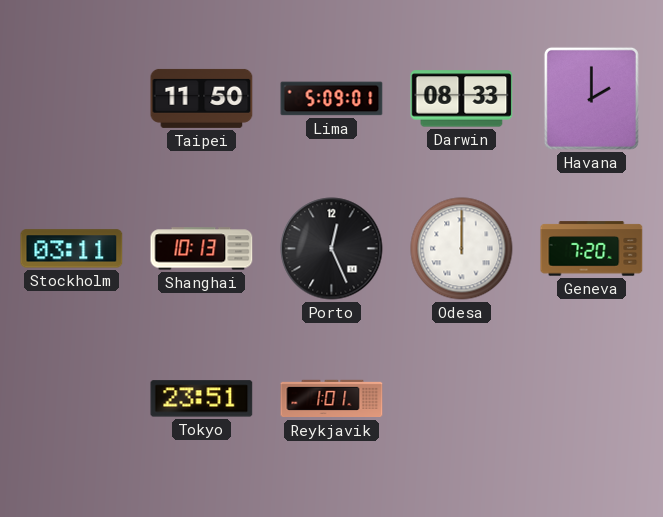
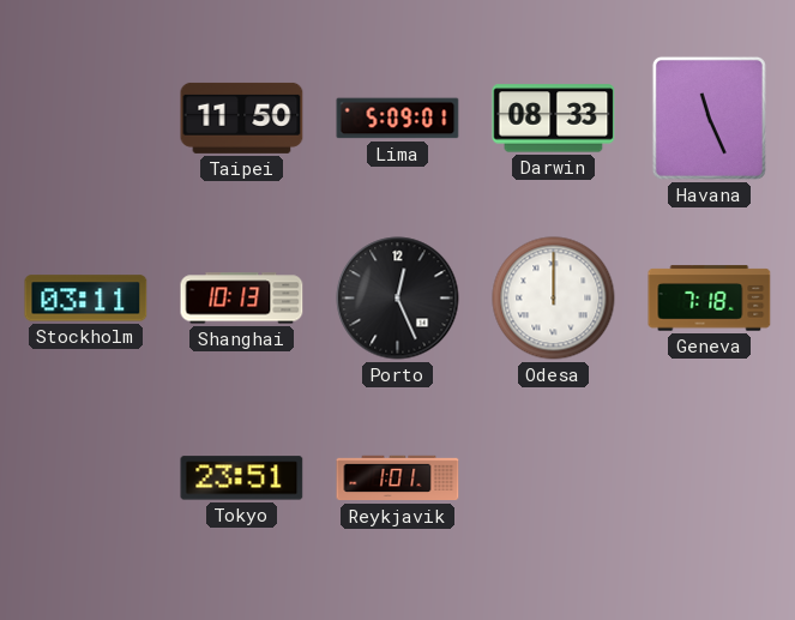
Havana: 2:00 -> 11:26
Geneva: 7:20 -> 7:18
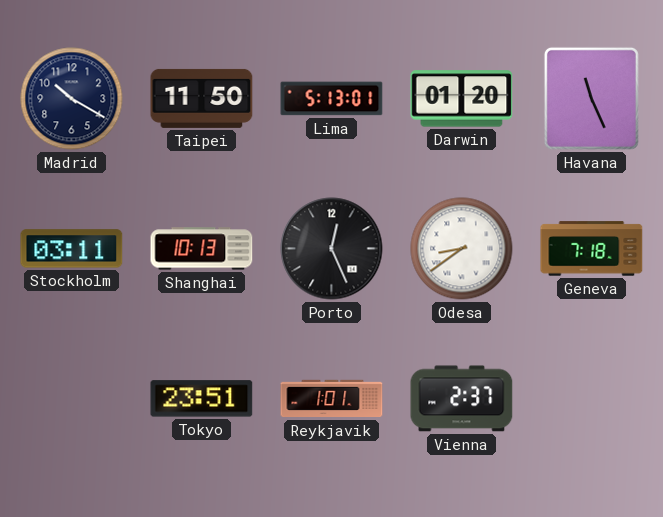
Madrid: none -> 10:20
Lima: 5:09 -> 5:13
Darwin: 08:33 -> 01:20
Odesa: 12:00 -> 8:39
Vienna: none -> 2:37
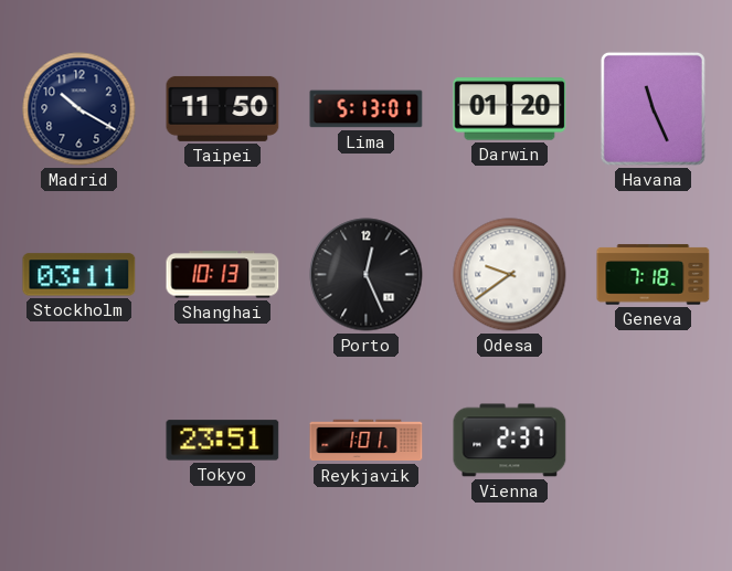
Odesa: 8:39 -> 9:39
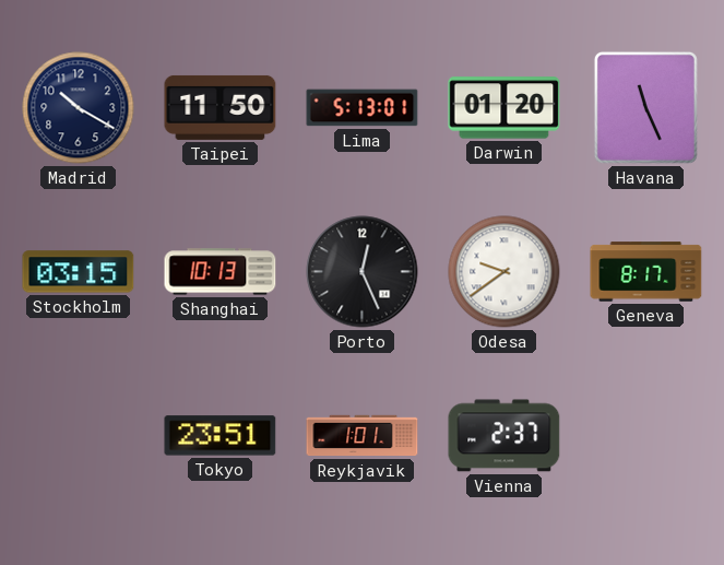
Stockholm: 03:11 -> 03:15
Geneva: 7:18 -> 8:17
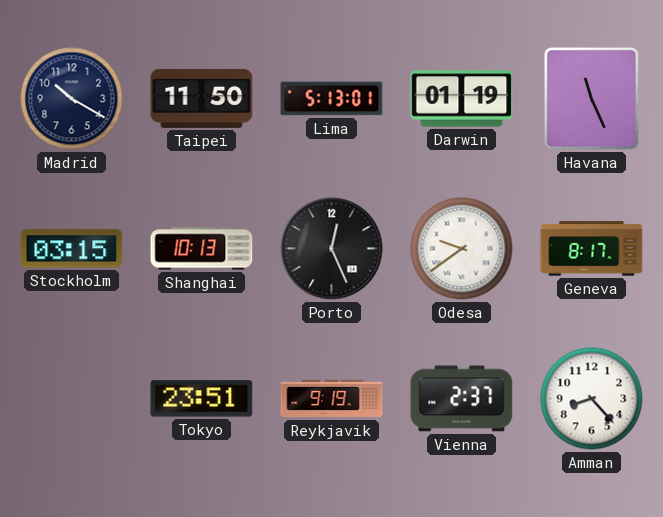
Darwin: 01:20 -> 01:19
Reykjavik: 1:01 -> 9:19
Amman: none -> 8:23
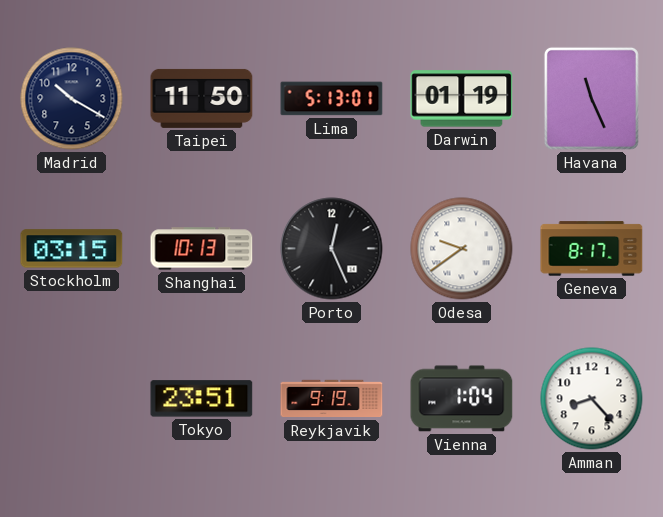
Vienna: 2:37 -> 1:04
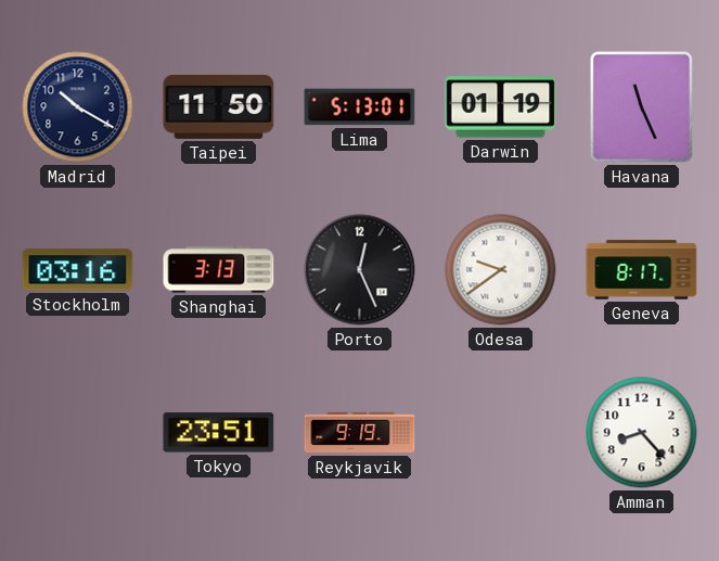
Stockholm: 03:15 -> 03:16
Shanghai: 10:13 -> 3:13
Vienna: 1:04 -> none
